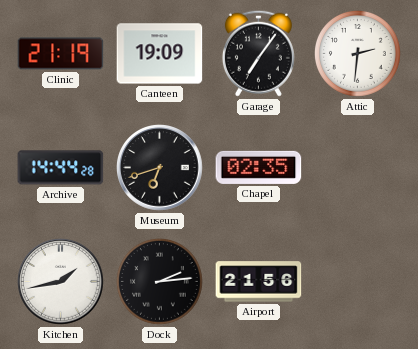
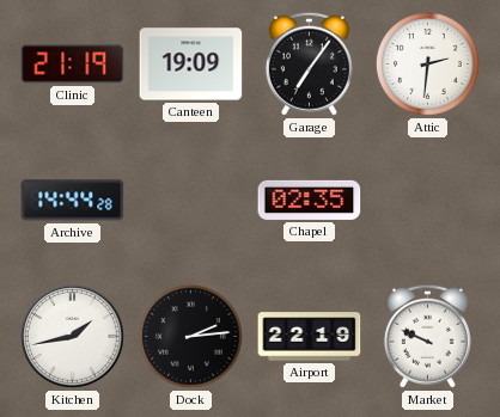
Museum: 6:42 -> none
Airport: 21:56 -> 22:19
Market: none -> 9:49
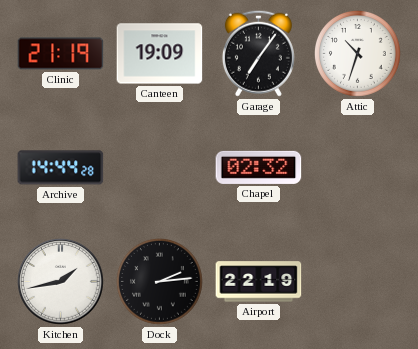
Attic: 2:31 -> 10:33
Chapel: 02:35 -> 02:32
Market: 9:49 -> none
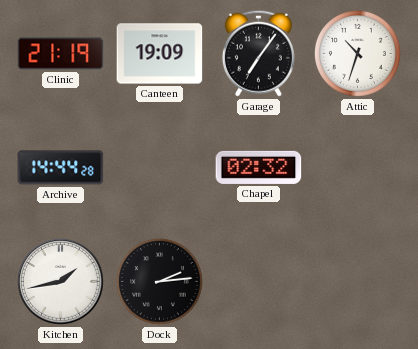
Airport: 22:19 -> none
